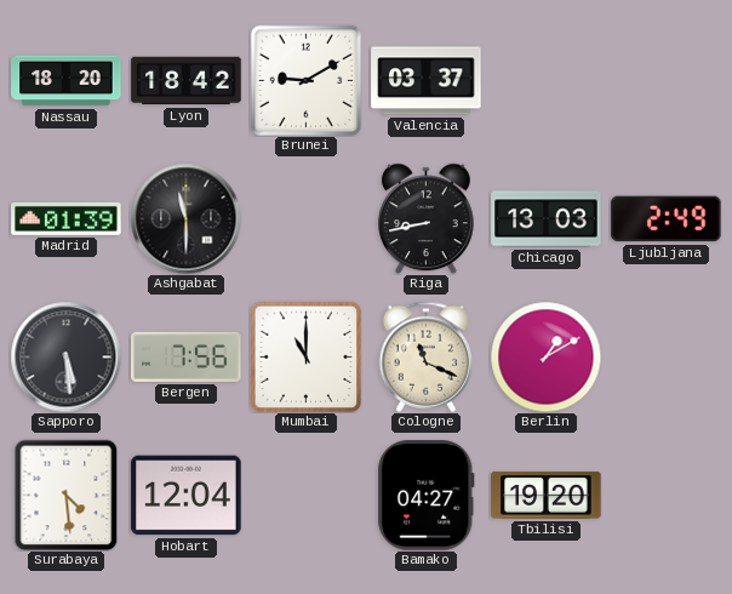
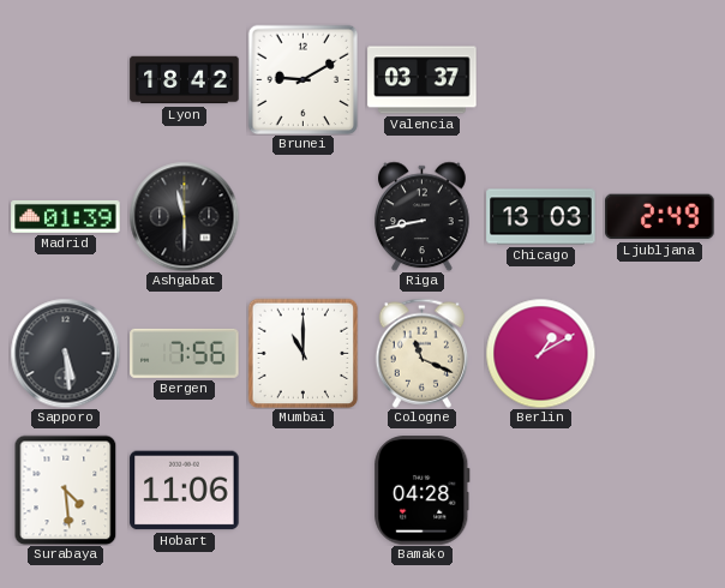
Nassau: 18:20 -> none
Hobart: 12:04 -> 11:06
Bamako: 04:27 -> 04:28
Tbilisi: 19:20 -> none
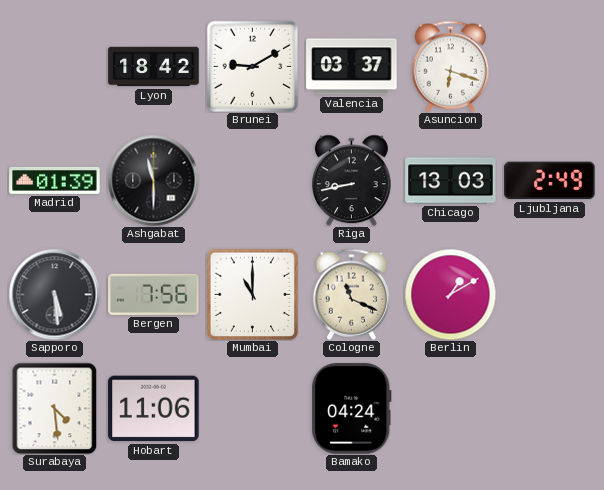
Asuncion: none -> 6:18
Bamako: 04:28 -> 04:24
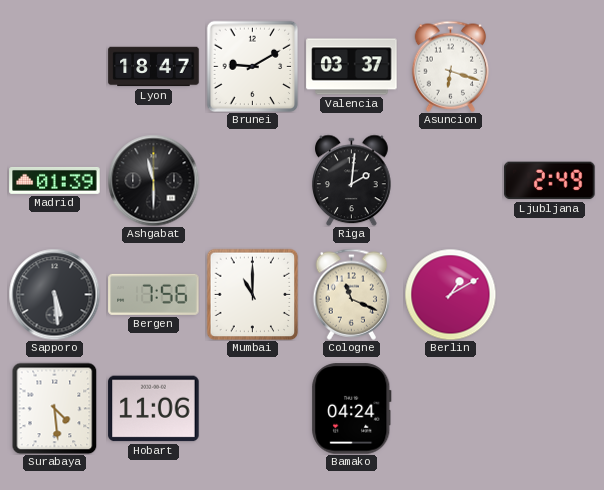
Lyon: 18:42 -> 18:47
Riga: 8:43 -> 2:01
Chicago: 13:03 -> none
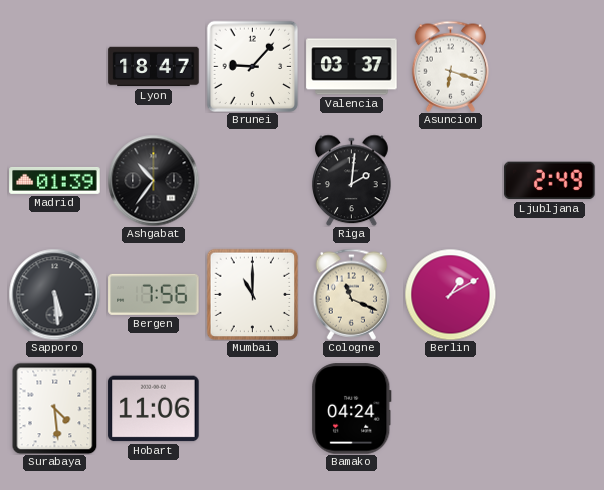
Brunei: 9:10 -> 9:07
Ashgabat: 11:30 -> 10:36
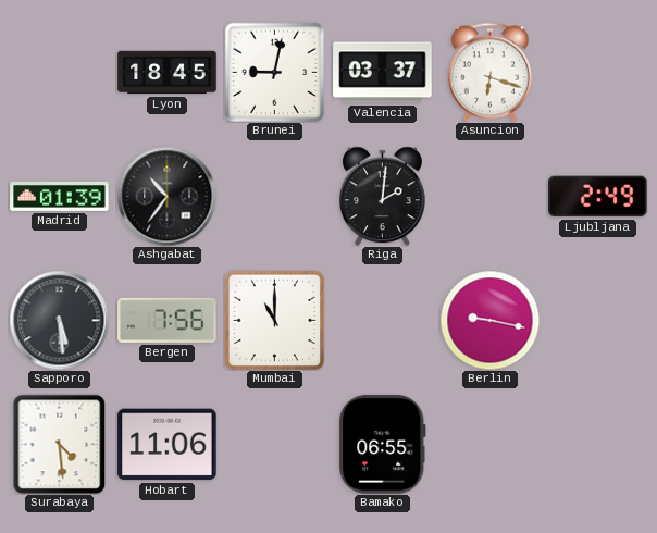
Lyon: 18:47 -> 18:45
Brunei: 9:07 -> 9:02
Cologne: 11:19 -> none
Berlin: 1:10 -> 9:17
Bamako: 04:24 -> 06:55
